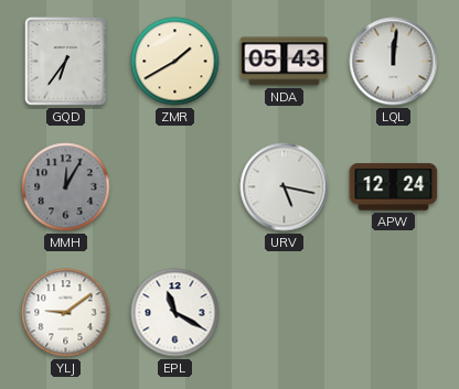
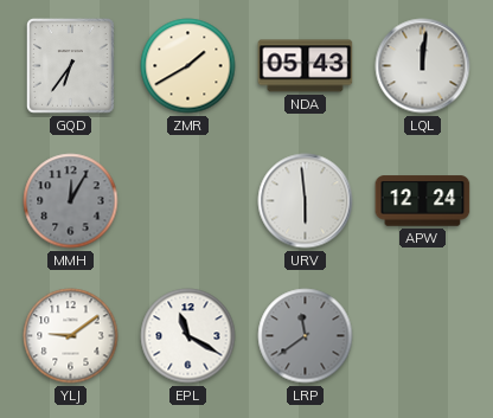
URV: 5:17 -> 5:59
LRP: none -> 11:39
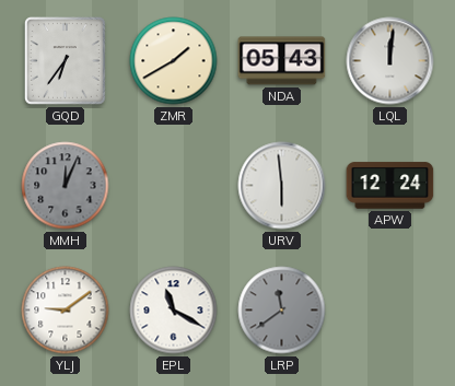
MMH: 12:05 -> 12:04
